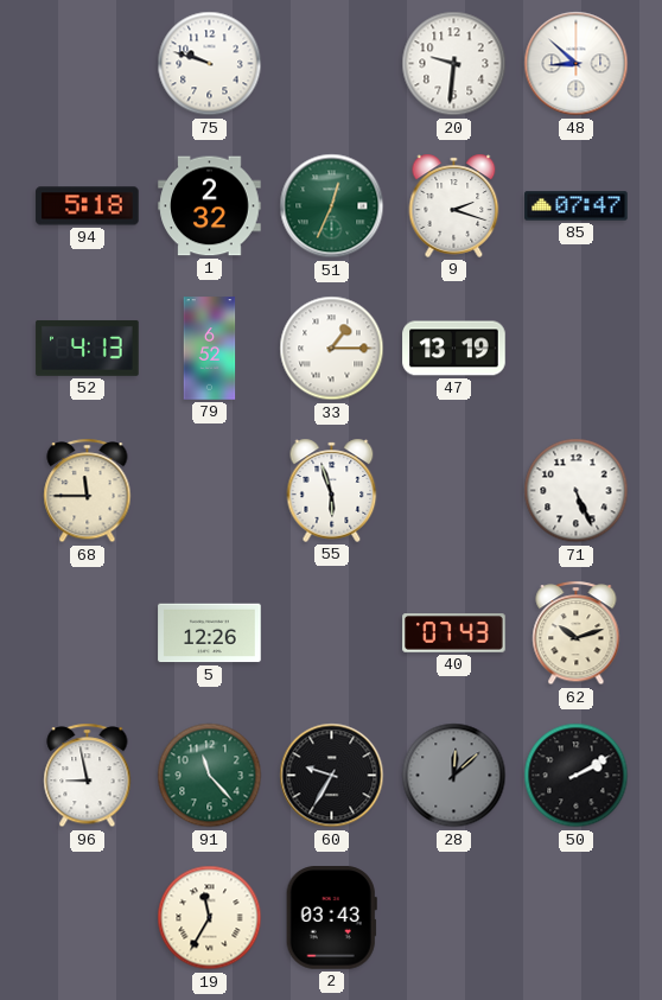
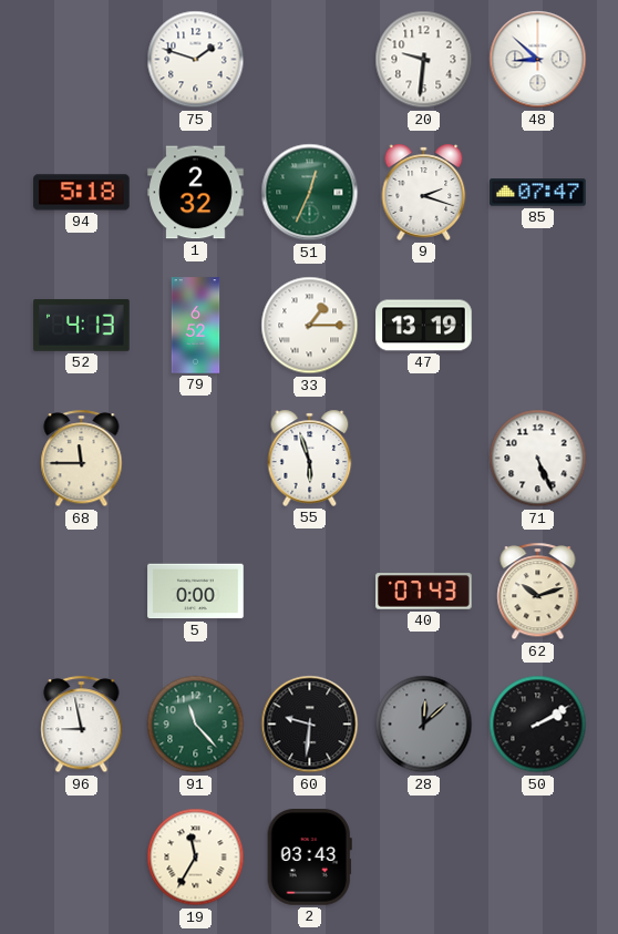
75: 9:48 -> 1:48
5: 12:26 -> 0:00
60: 9:35 -> 9:31
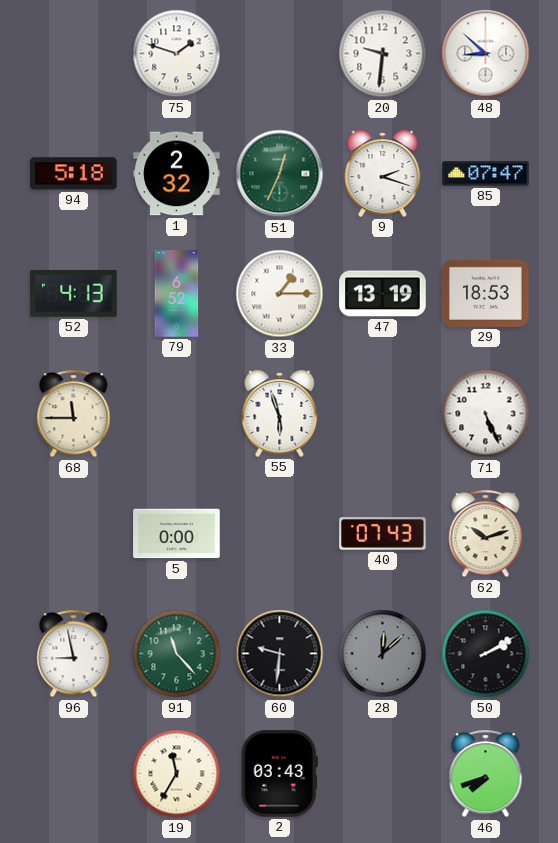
29: none -> 18:53
46: none -> 7:42
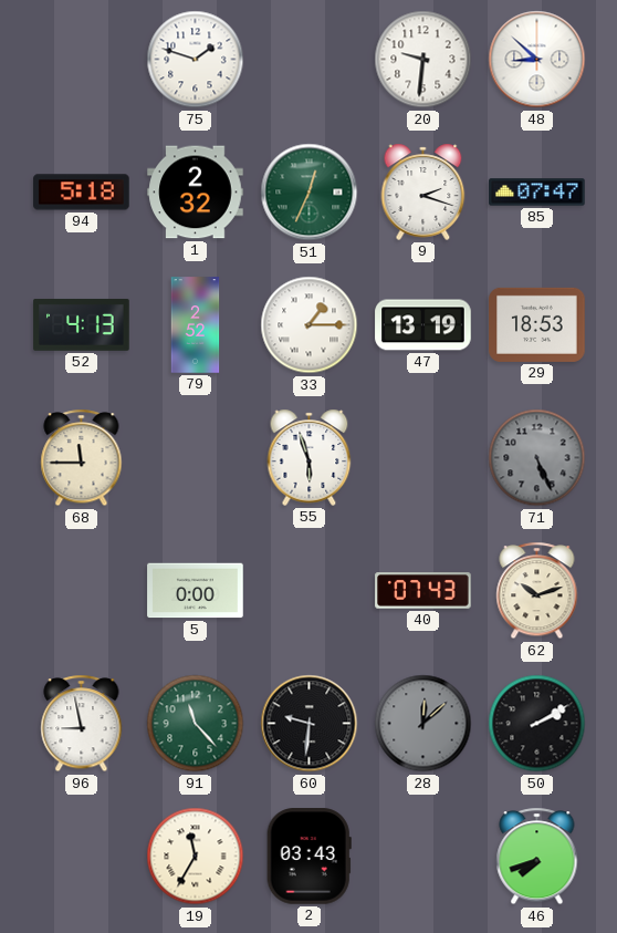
79: 6:52 -> 2:52
71 dial: white -> grey
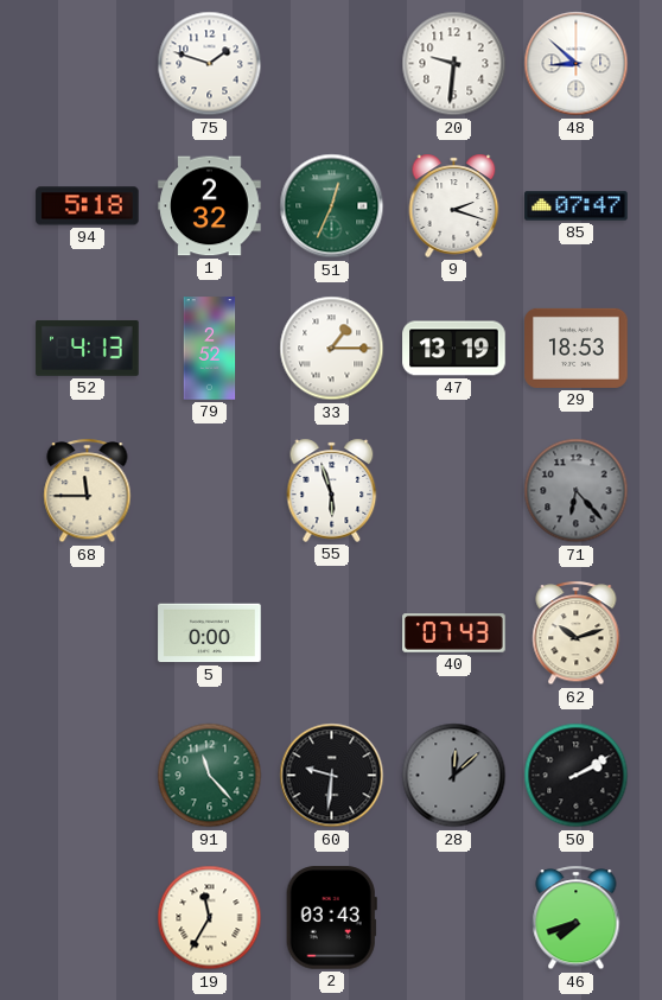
71: 5:26 -> 6:23
96: 8:58 -> none
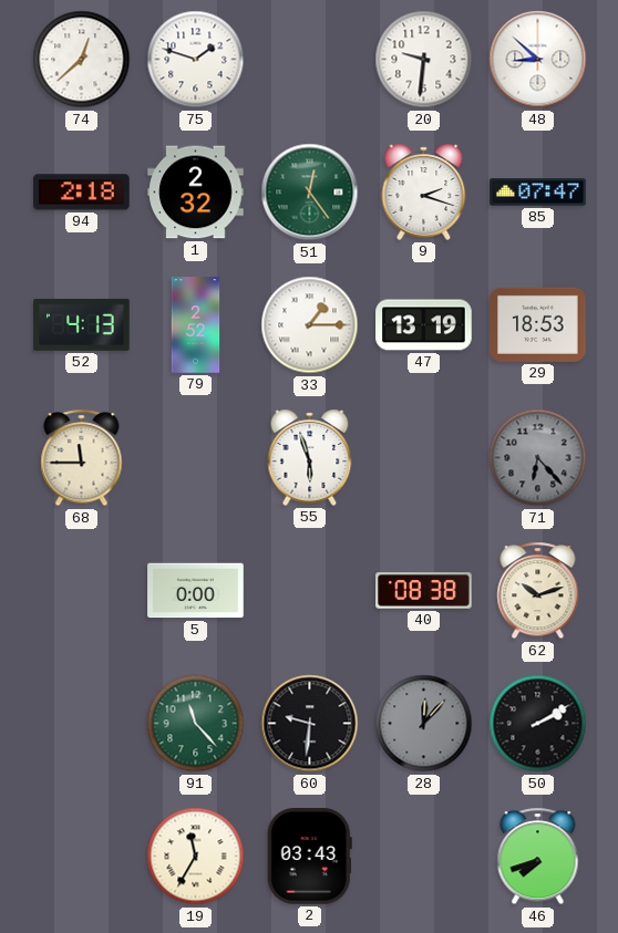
74: none -> 12:38
94: 5:18 -> 2:18
51: 12:34 -> 12:24
40: 07:43 -> 08:38
28: 12:08 -> 12:07
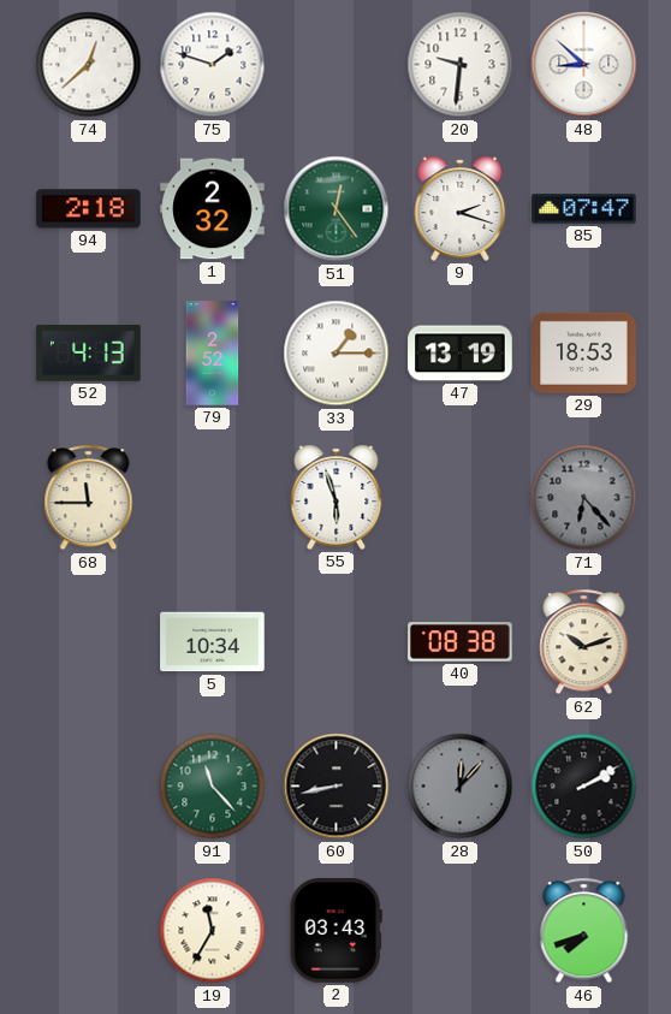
5: 0:00 -> 10:34
60: 9:31 -> 8:43
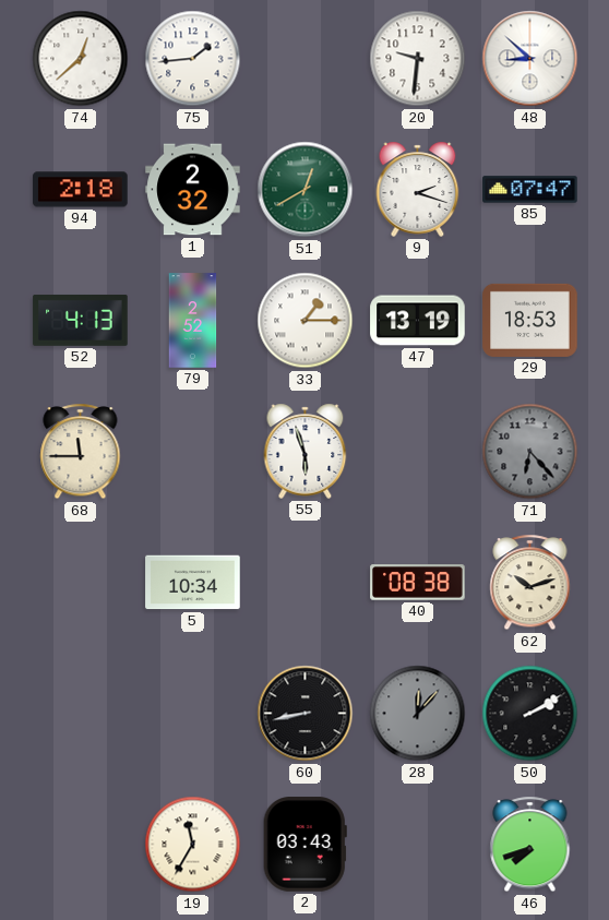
75: 1:48 -> 1:44
51: 12:24 -> 12:40
91: 11:23 -> none
